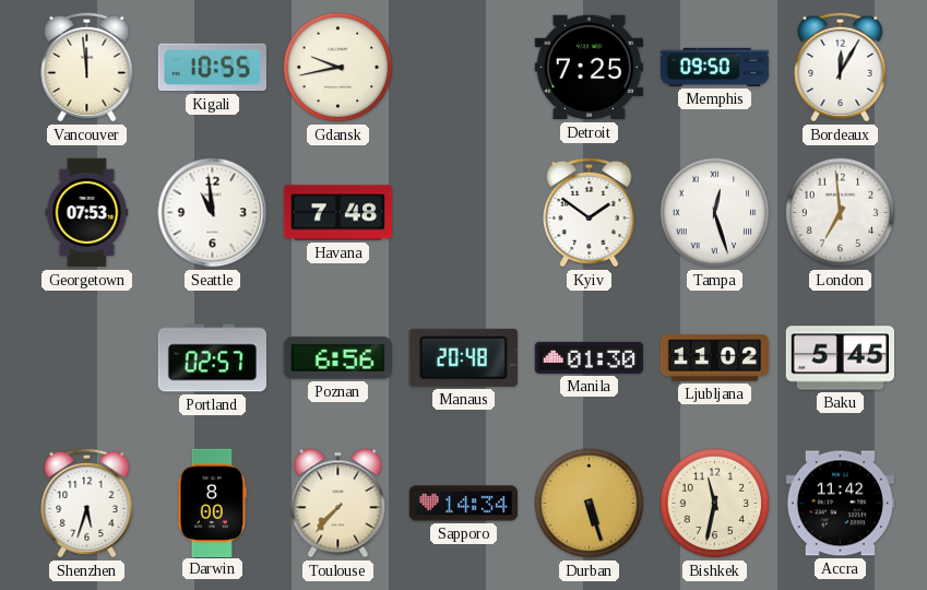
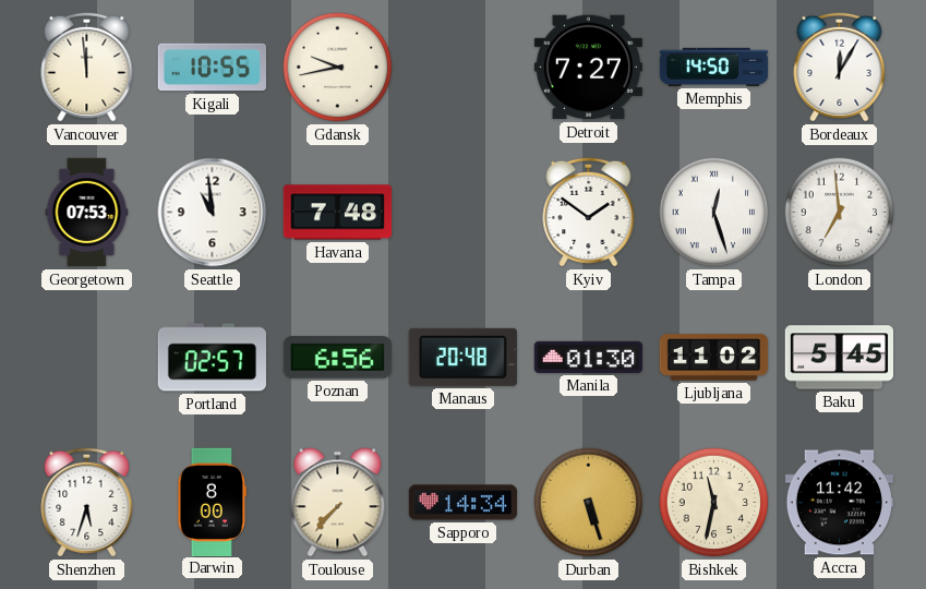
Detroit: 7:25 -> 7:27
Memphis: 09:50 -> 14:50
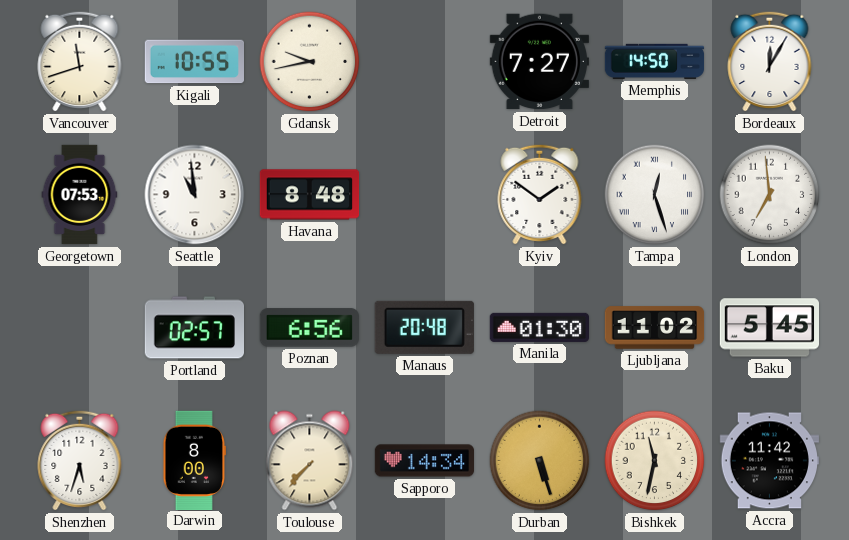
Vancouver: 11:59 -> 11:42
Havana: 7:48 -> 8:48
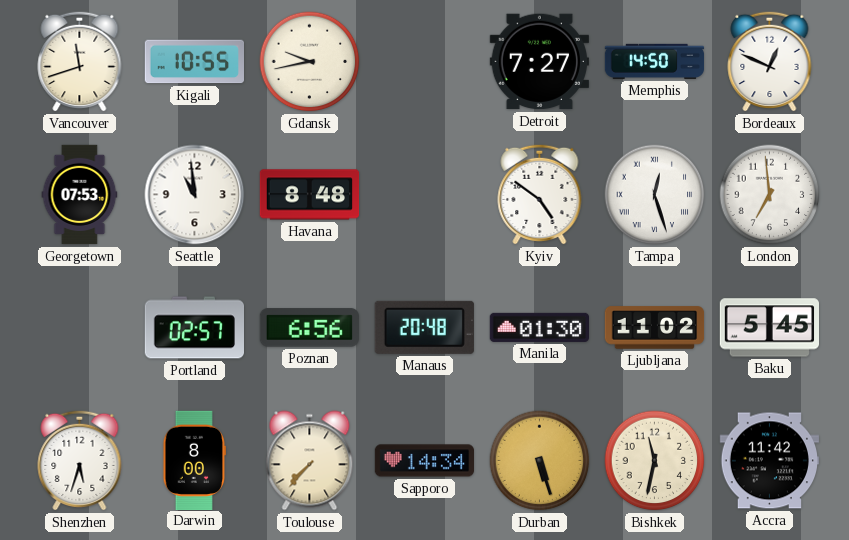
Bordeaux: 12:05 -> 12:49
Kyiv: 1:51 -> 4:51
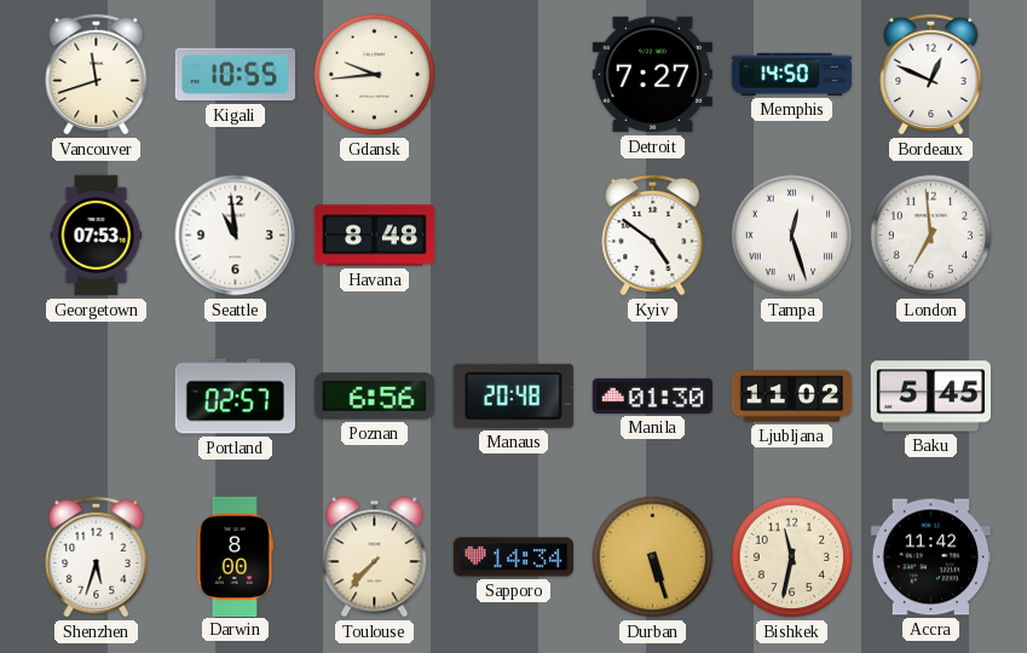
Gdansk: 9:43 -> 9:44
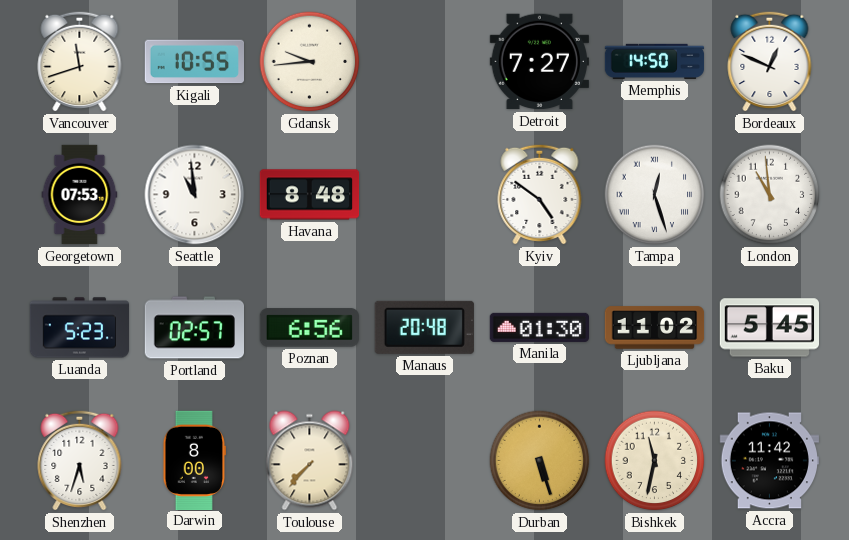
London: 6:59 -> 10:59
Luanda: none -> 5:23
Sapporo: 14:34 -> none
